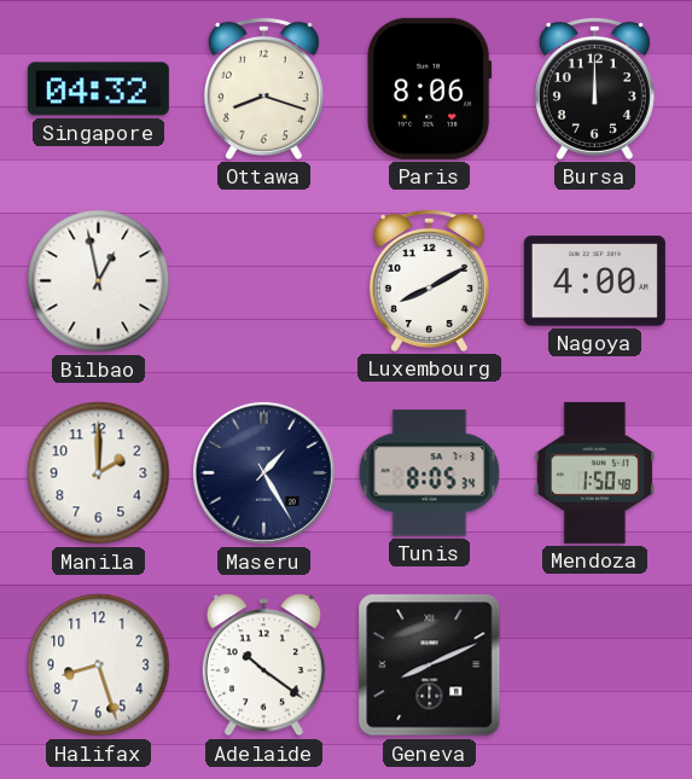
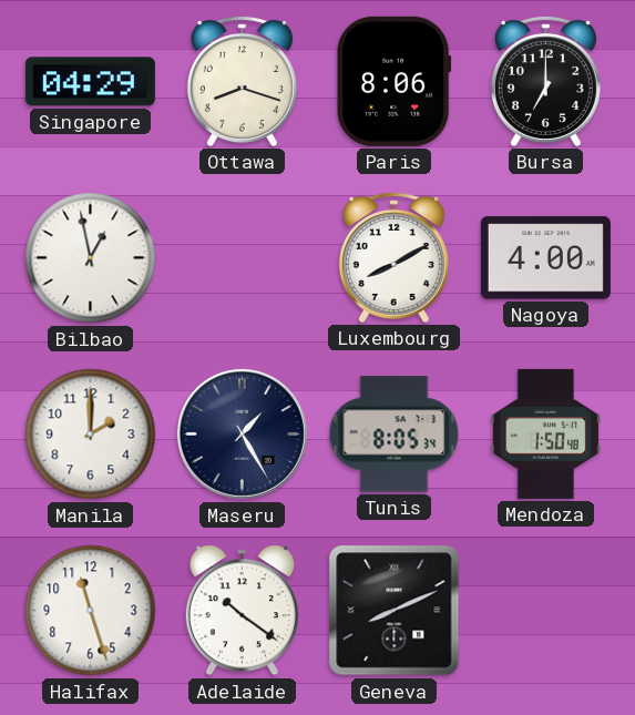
Singapore: 04:32 -> 04:29
Bursa: 12:00 -> 7:00
Halifax: 8:27 -> 11:27
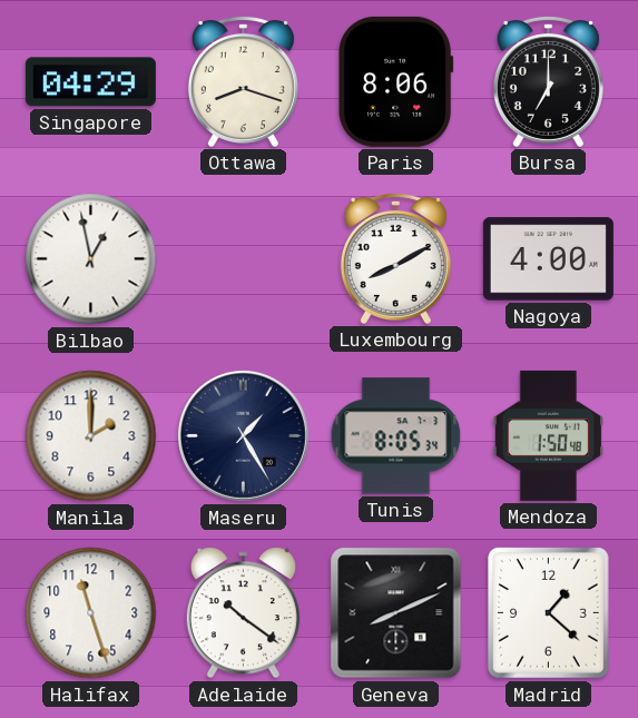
Madrid: none -> 1:22
